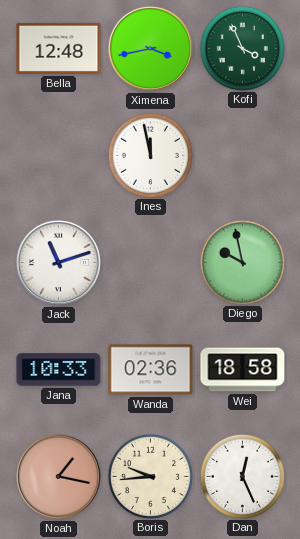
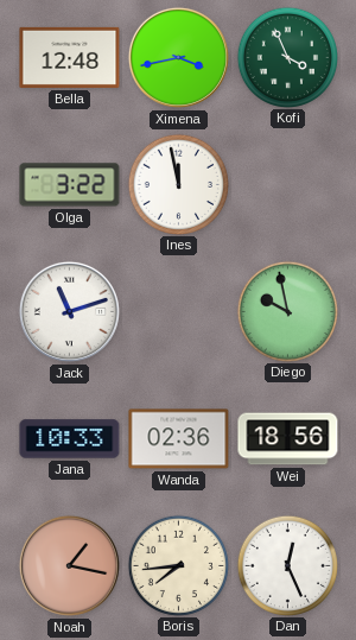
Olga: none -> 3:22
Wei: 18:58 -> 18:56
Boris: 9:44 -> 7:44
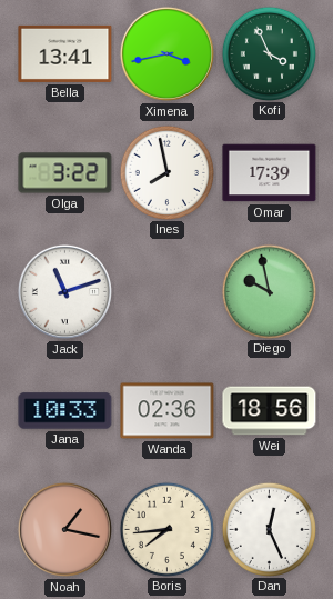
Bella: 12:48 -> 13:41
Ines: 11:58 -> 7:58
Omar: none -> 17:39
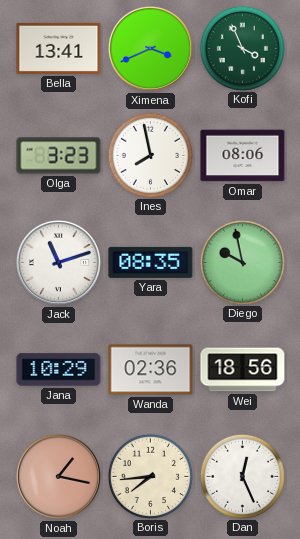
Ximena: 3:43 -> 3:41
Olga: 3:22 -> 3:23
Omar: 17:39 -> 08:06
Yara: none -> 08:35
Jana: 10:33 -> 10:29
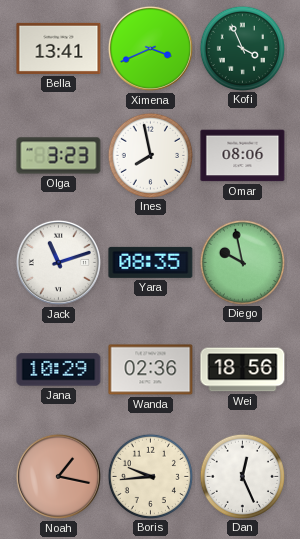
Boris: 7:44 -> 9:44
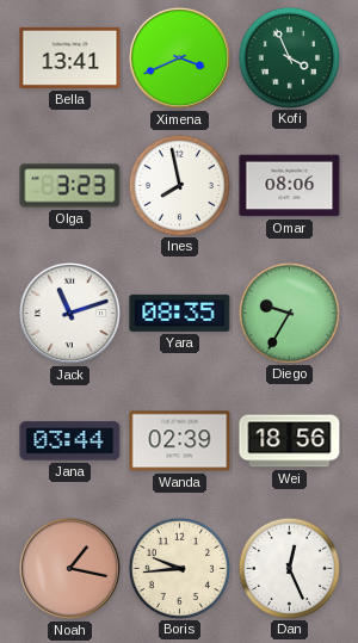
Diego: 9:58 -> 9:35
Jana: 10:29 -> 03:44
Wanda: 02:36 -> 02:39
